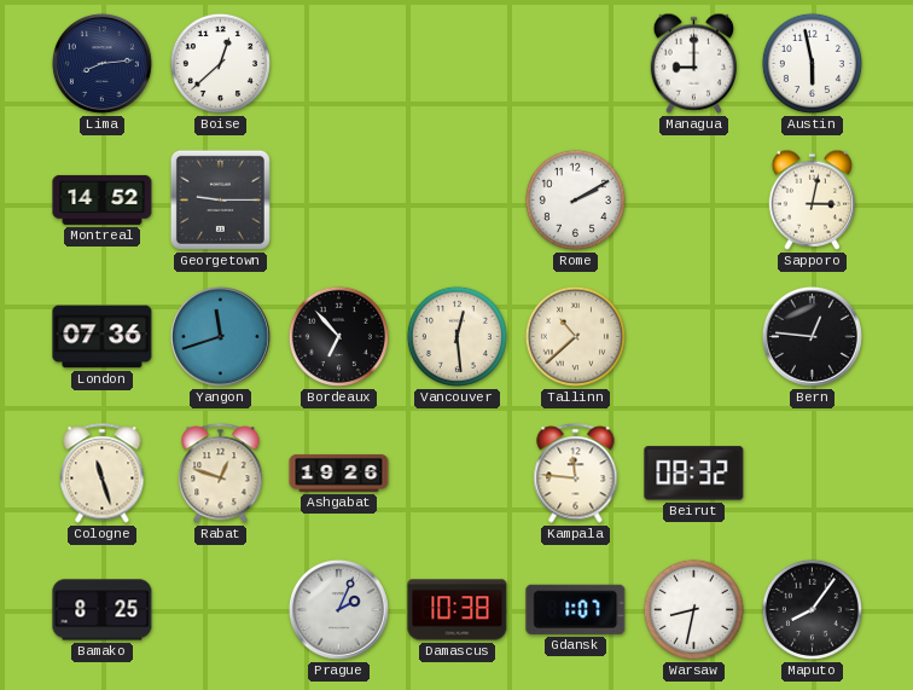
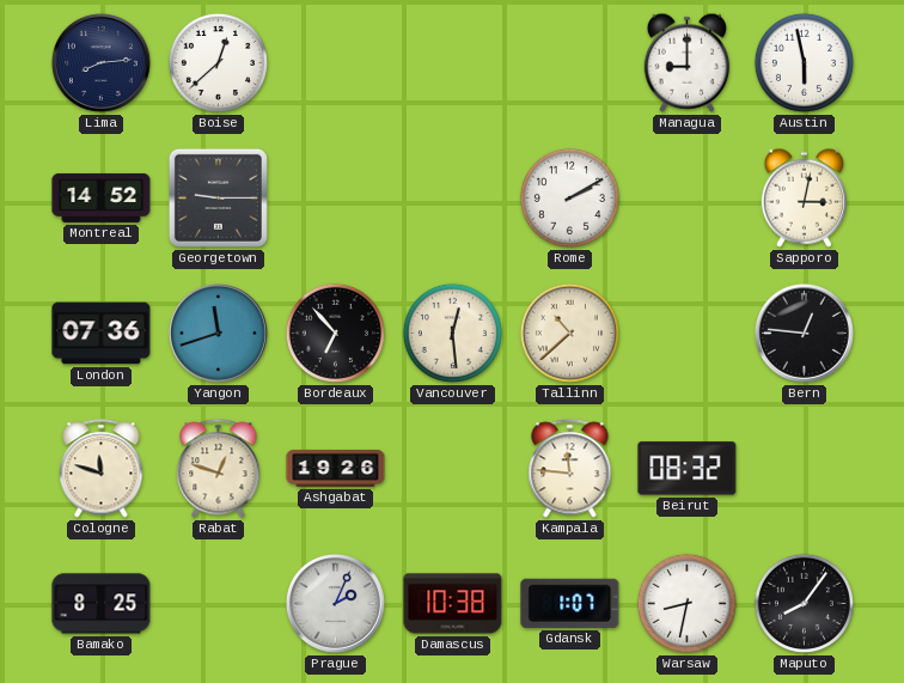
Cologne: 11:27 -> 11:48
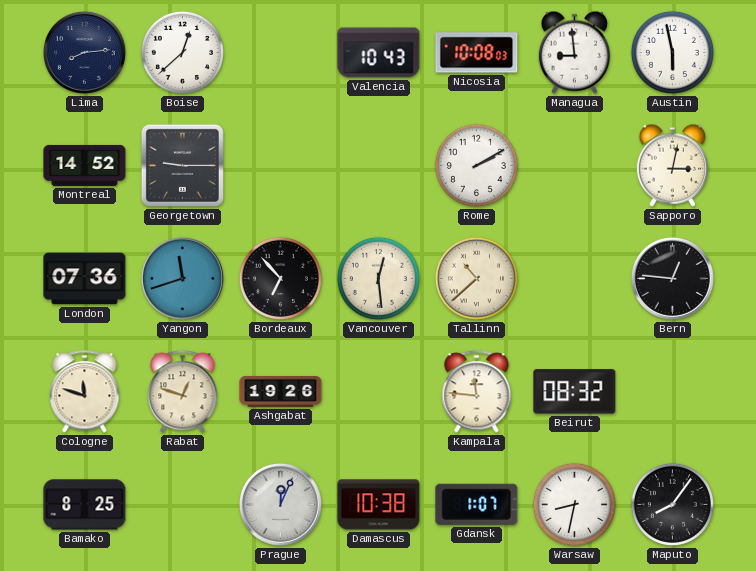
Valencia: none -> 10:43
Nicosia: none -> 10:08
Managua: 9:00 -> 8:59
Prague: 2:04 -> 12:04
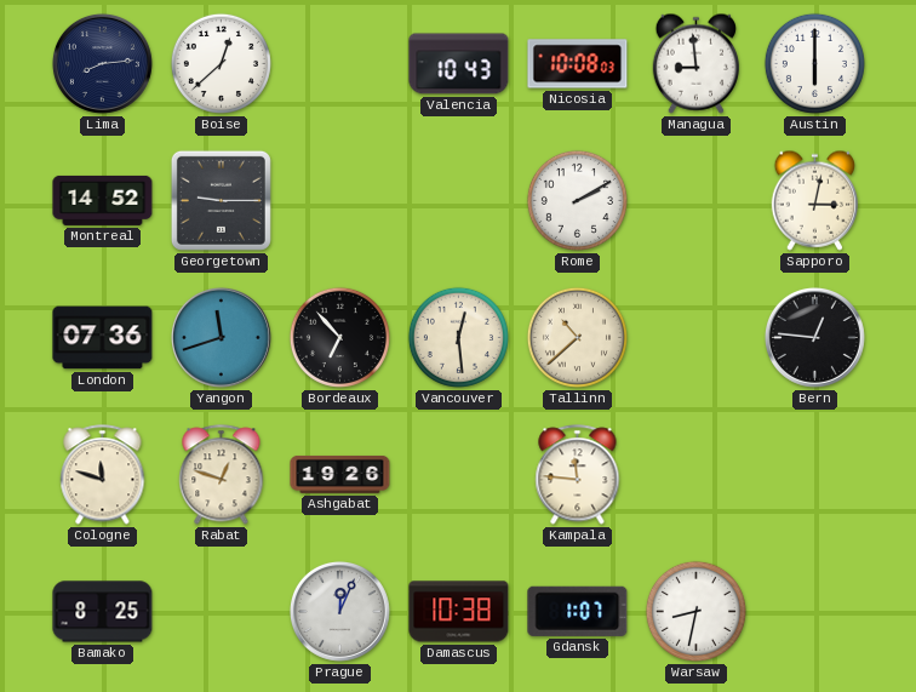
Austin: 5:58 -> 6:00
Beirut: 08:32 -> none
Maputo: 8:06 -> none
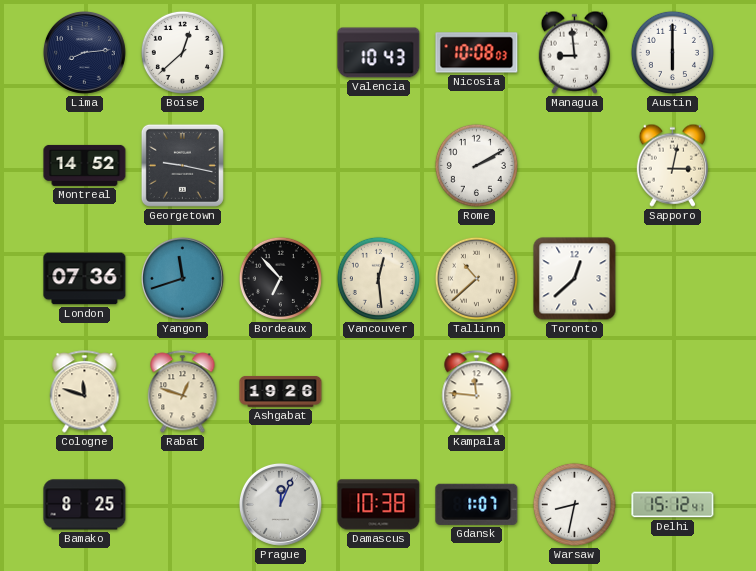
Georgetown: 9:15 -> 9:17
Toronto: none -> 12:38
Bern: 12:46 -> none
Delhi: none -> 15:12
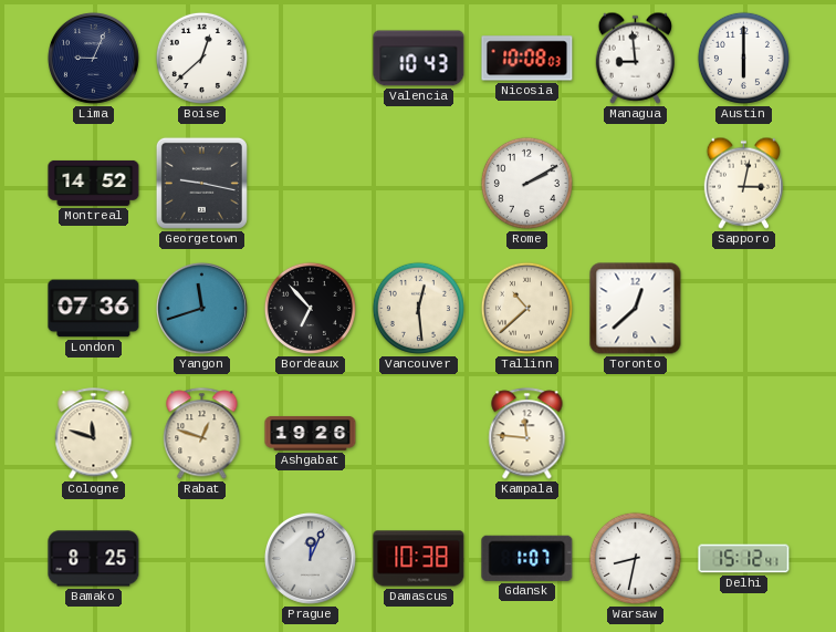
Lima: 8:14 -> 9:04
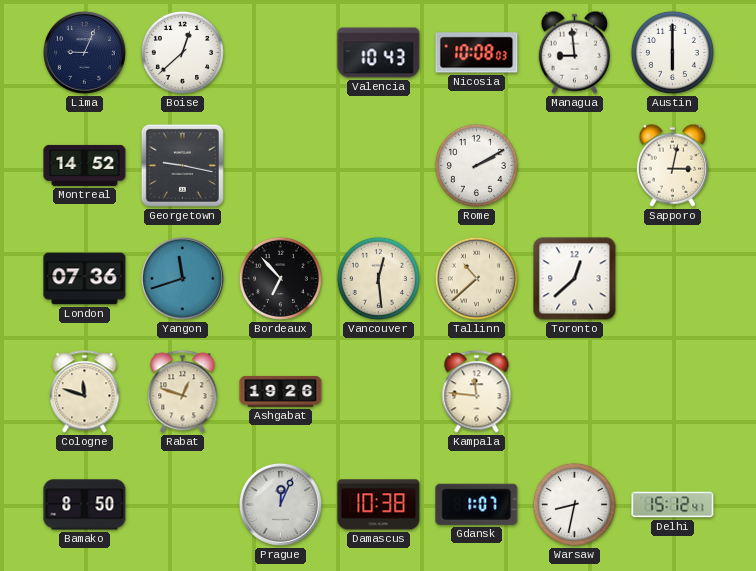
Bamako: 8:25 -> 8:50
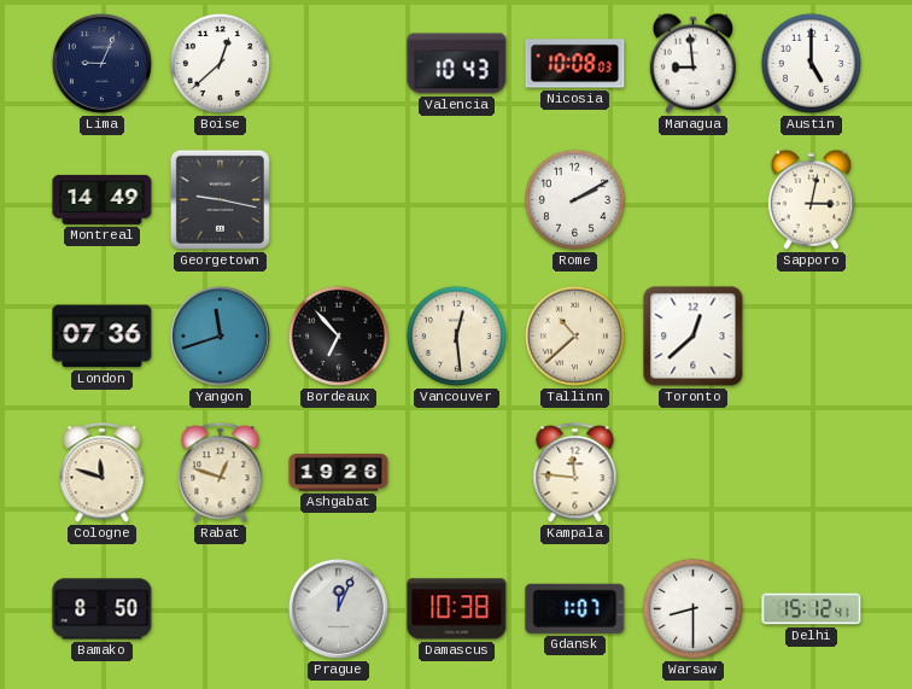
Austin: 6:00 -> 5:00
Montreal: 14:52 -> 14:49
Warsaw: 8:32 -> 8:30
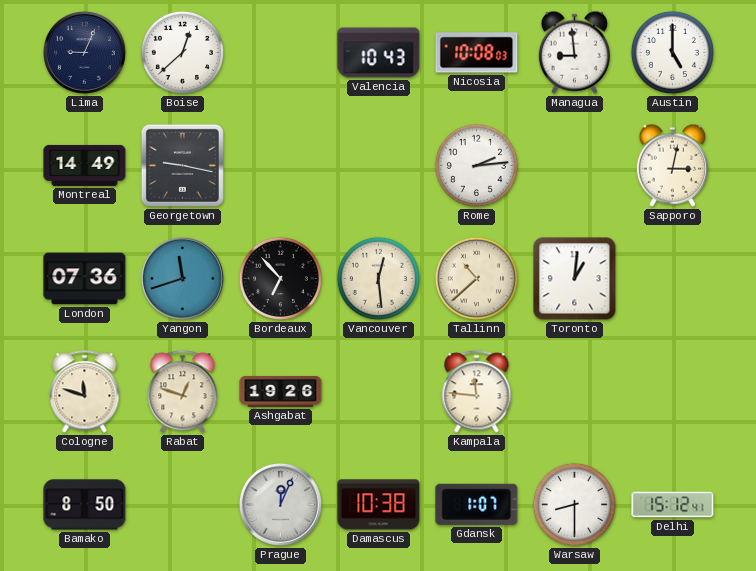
Rome: 2:10 -> 2:14
Toronto: 12:38 -> 1:01
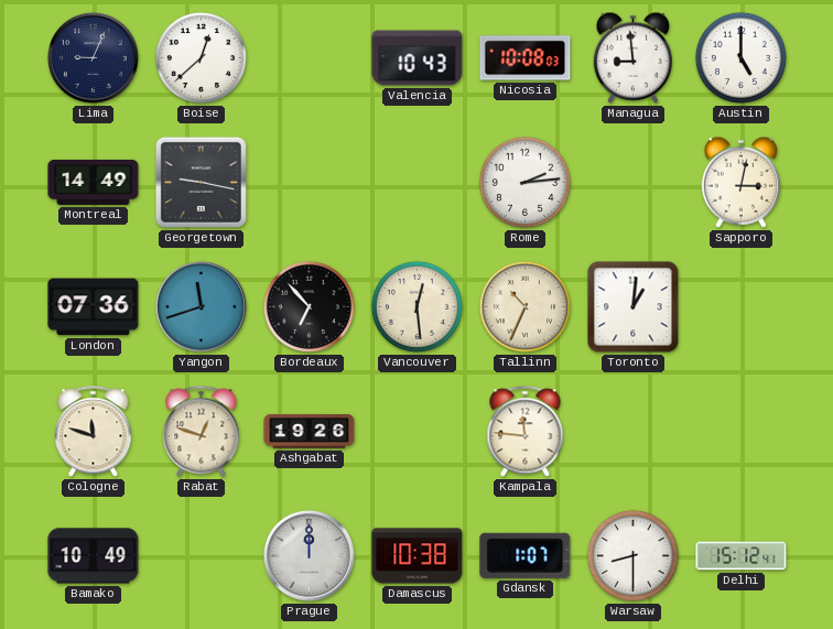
Tallinn: 10:38 -> 10:34
Bamako: 8:50 -> 10:49
Prague: 12:04 -> 12:00
